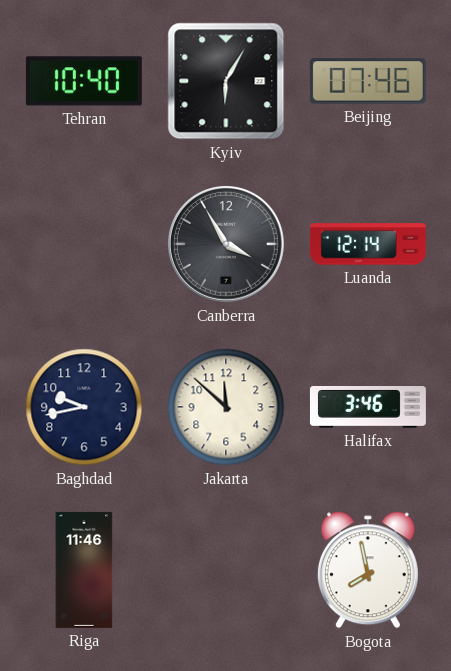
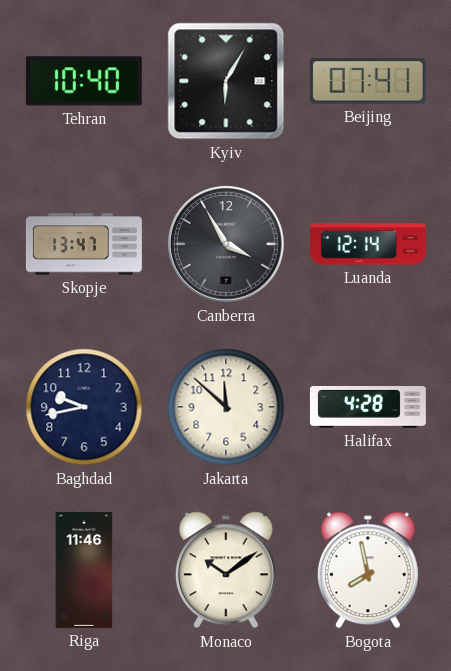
Beijing: 07:46 -> 07:41
Skopje: none -> 13:47
Halifax: 3:46 -> 4:28
Monaco: none -> 10:09
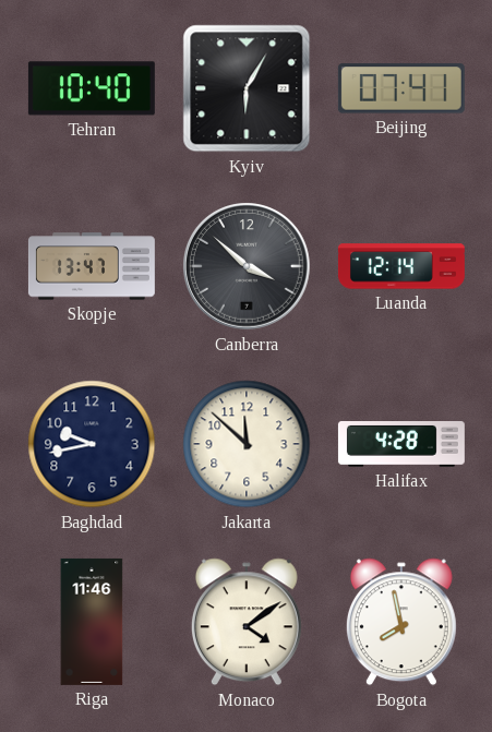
Canberra: 3:55 -> 3:52
Monaco: 10:09 -> 4:09
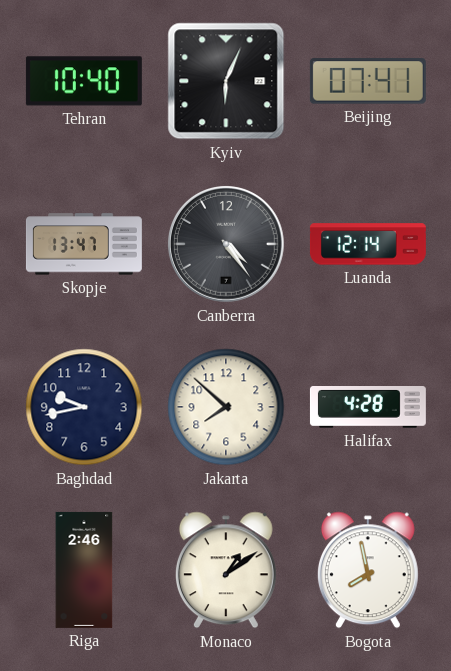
Kyiv: 6:05 -> 6:04
Canberra: 3:52 -> 4:24
Jakarta: 11:52 -> 7:52
Riga: 11:46 -> 2:46
Monaco: 4:09 -> 1:09
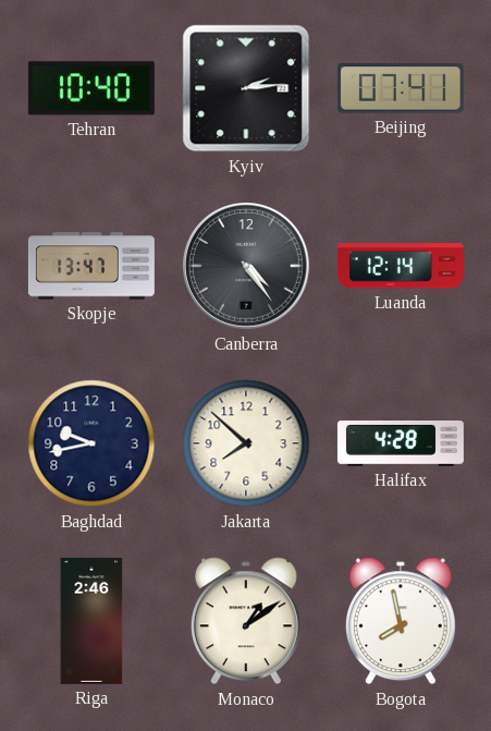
Kyiv: 6:04 -> 2:14
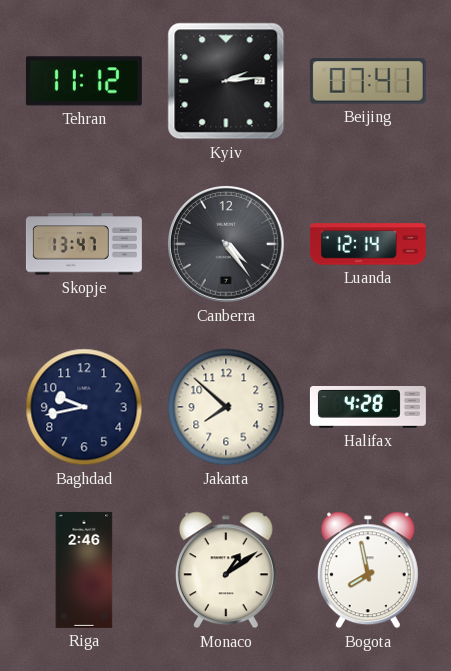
Tehran: 10:40 -> 11:12
